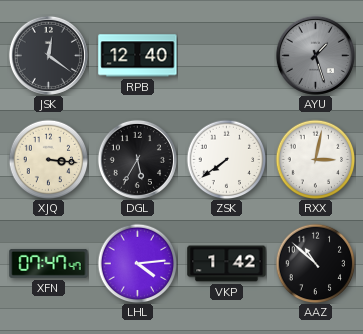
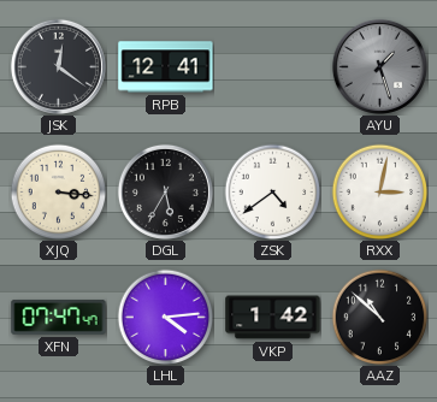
RPB: 12:40 -> 12:41
ZSK: 7:39 -> 4:39
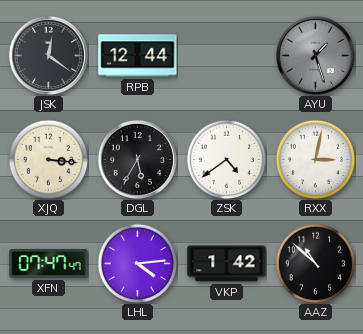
RPB: 12:41 -> 12:44
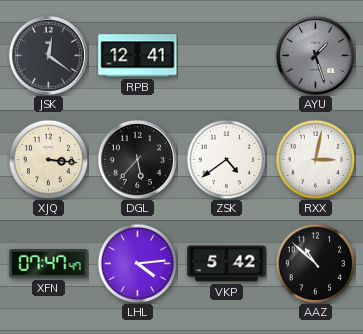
RPB: 12:44 -> 12:41
DGL: 5:35 -> 5:37
VKP: 1:42 -> 5:42
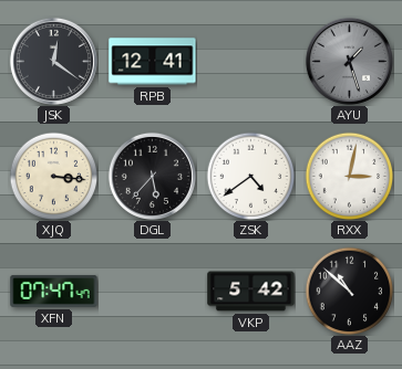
LHL: 4:14 -> none
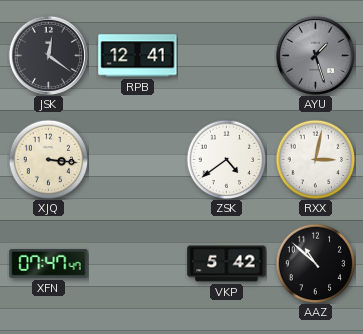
DGL: 5:37 -> none
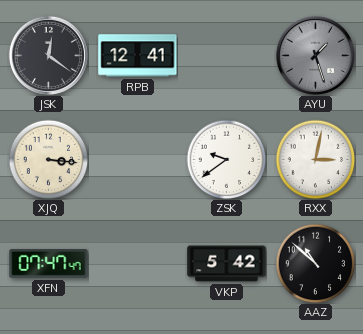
ZSK: 4:39 -> 9:39
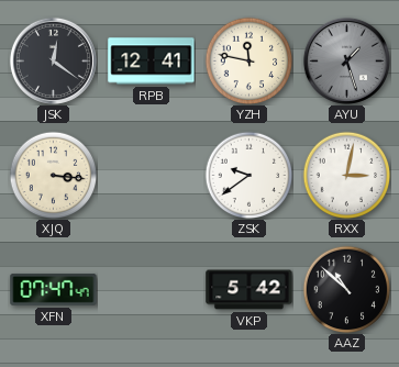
YZH: none -> 11:47
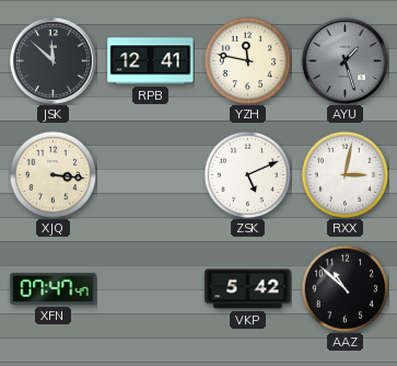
JSK: 12:21 -> 11:52
ZSK: 9:39 -> 5:11
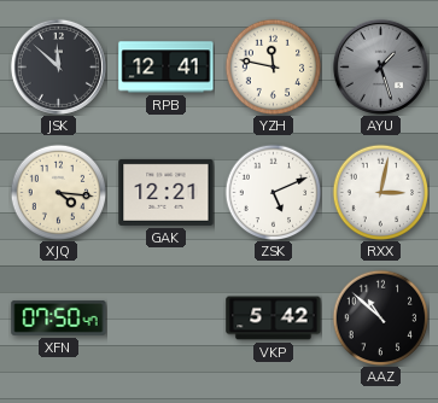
XJQ: 3:16 -> 4:16
GAK: none -> 12:21
XFN: 07:47 -> 07:50
